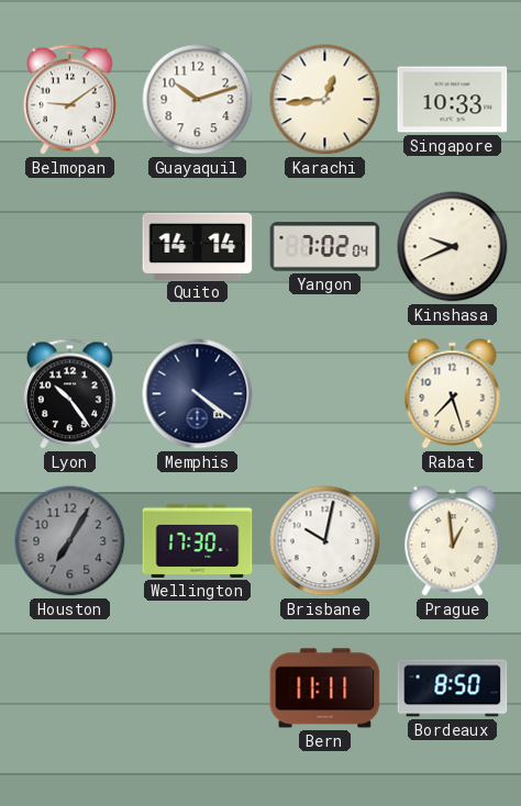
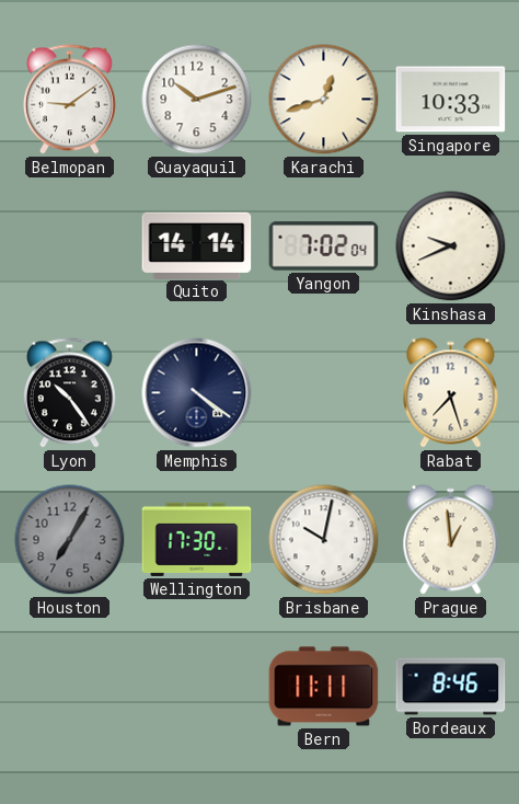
Karachi: 12:44 -> 12:42
Bordeaux: 8:50 -> 8:46
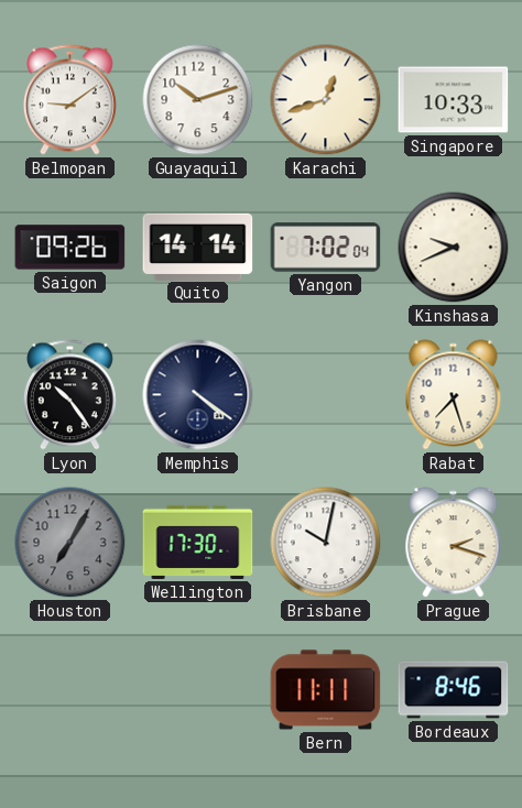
Saigon: none -> 09:26
Prague: 12:59 -> 2:18
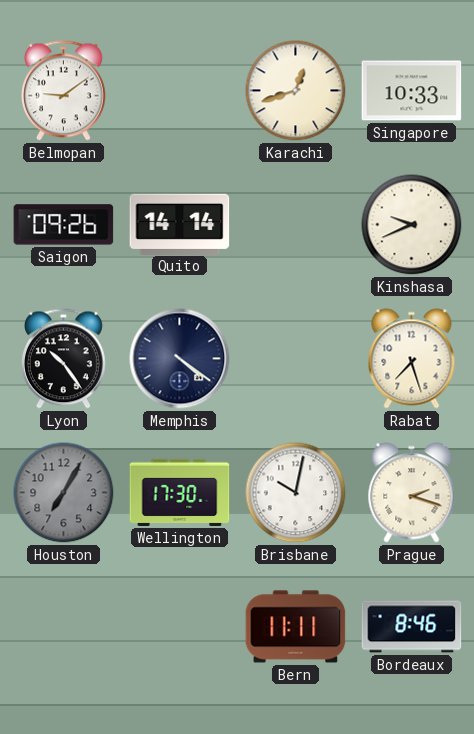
Guayaquil: 10:12 -> none
Yangon: 7:02 -> none
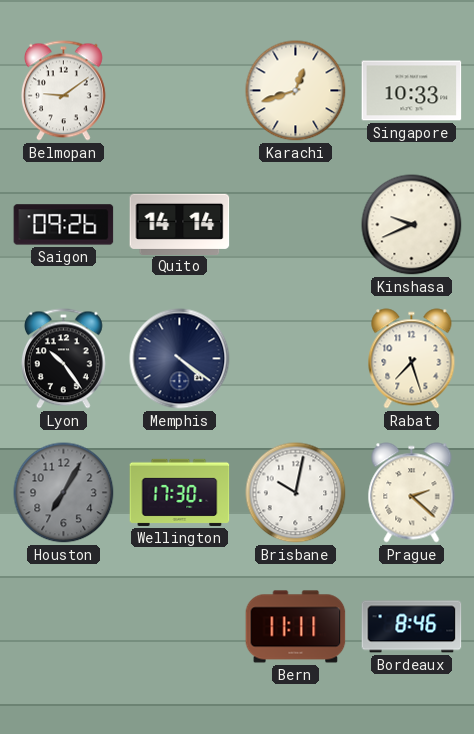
Prague: 2:18 -> 2:22
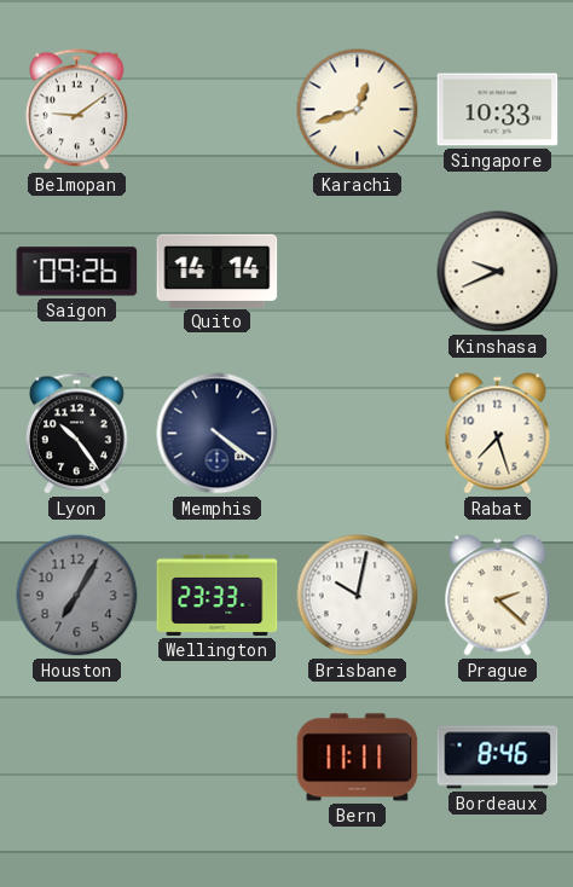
Wellington: 17:30 -> 23:33
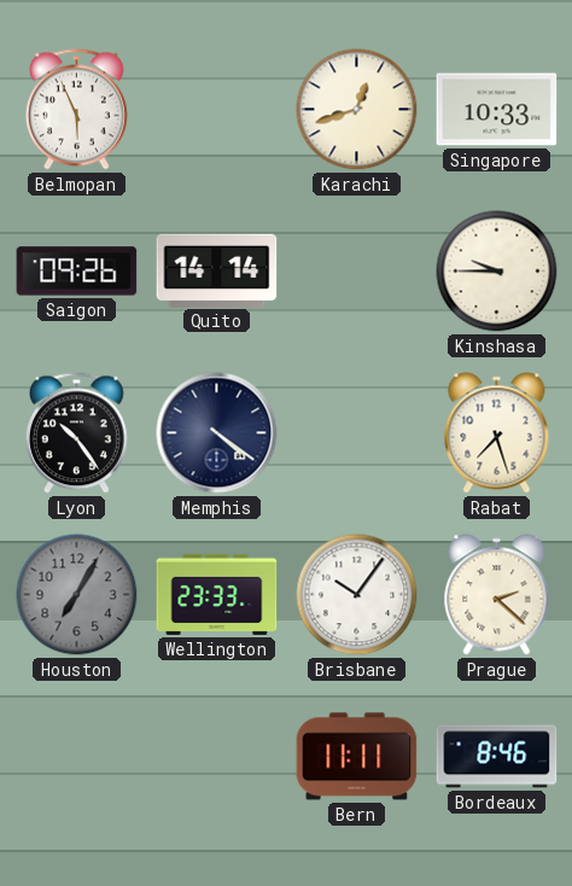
Belmopan: 9:09 -> 5:56
Kinshasa: 9:41 -> 9:45
Brisbane: 10:02 -> 10:06
